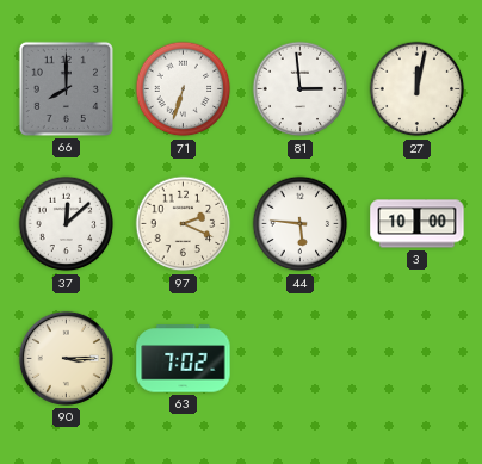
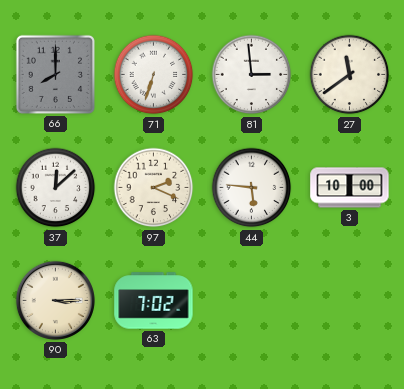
27: 12:02 -> 11:39
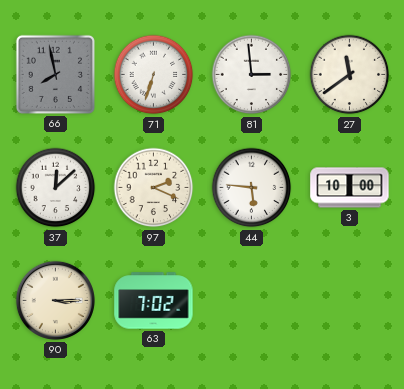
66: 8:00 -> 7:58
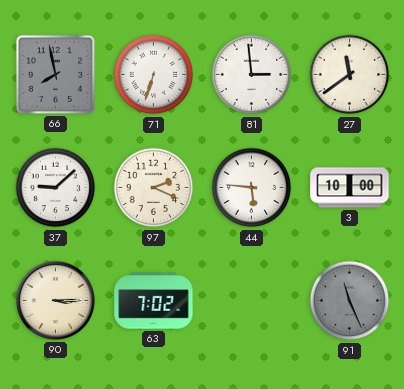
37: 12:08 -> 9:08
91: none -> 11:26
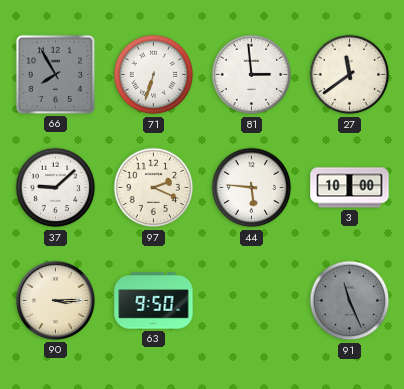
66: 7:58 -> 7:55
63: 7:02 -> 9:50
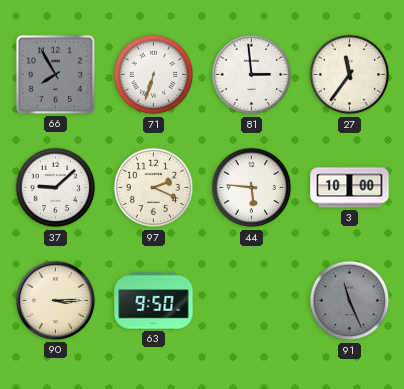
27: 11:39 -> 11:36
